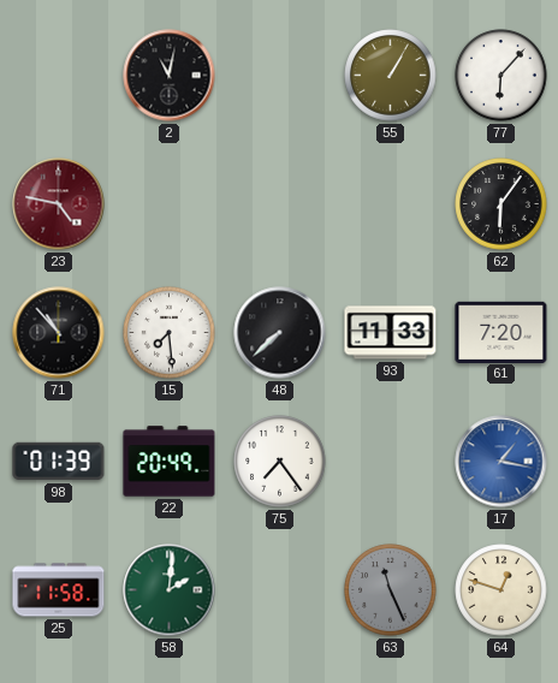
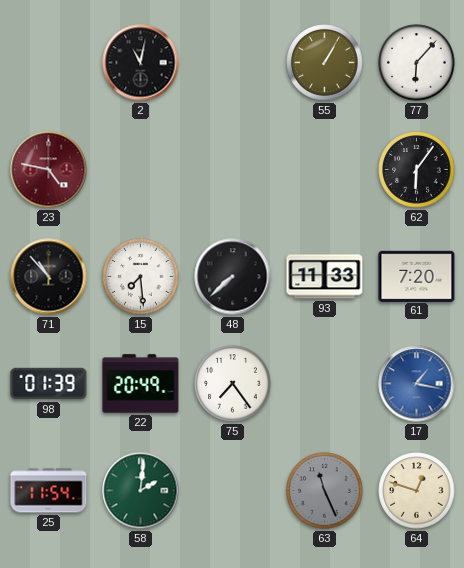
25: 11:58 -> 11:54
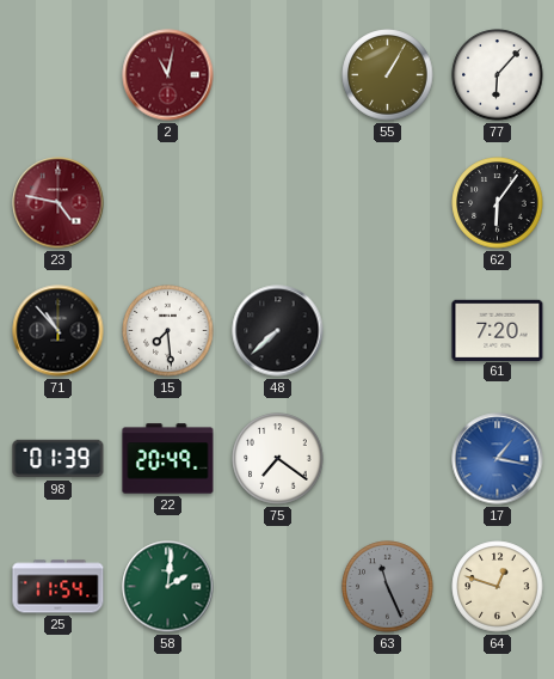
2 dial: black -> burgundy
93: 11:33 -> none
75: 7:24 -> 7:21
